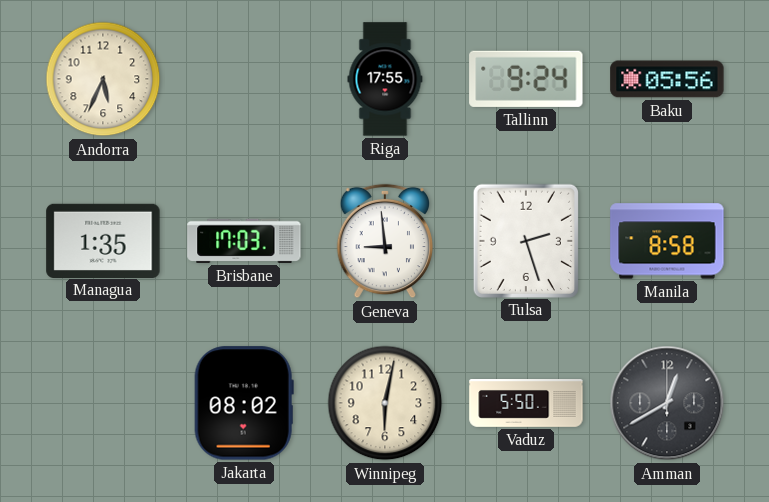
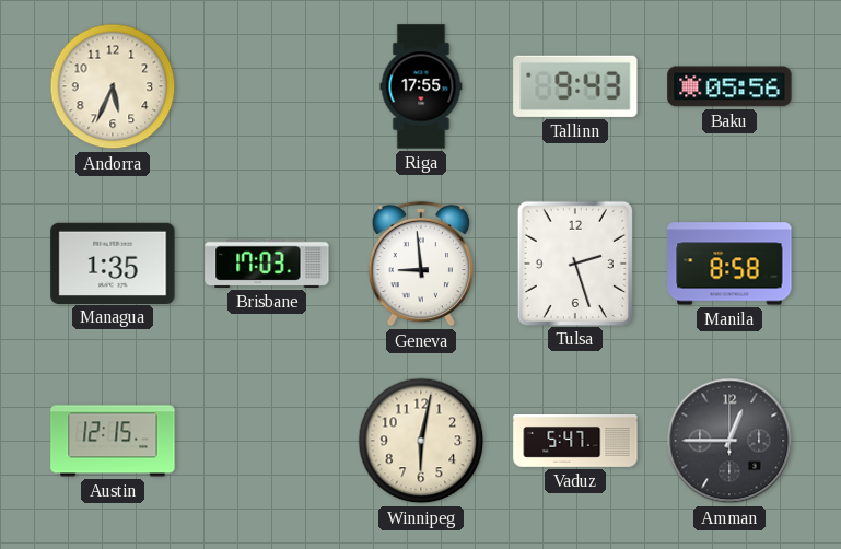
Tallinn: 9:24 -> 9:43
Austin: none -> 12:15
Jakarta: 08:02 -> none
Vaduz: 5:50 -> 5:47
Amman: 12:40 -> 12:45
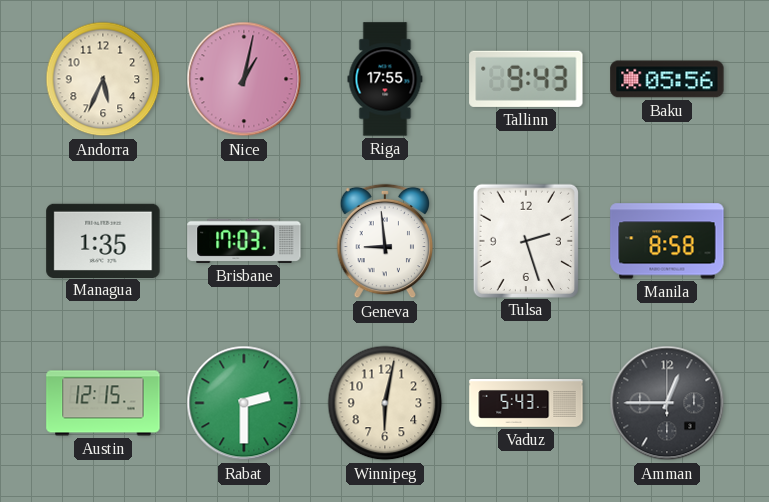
Nice: none -> 1:02
Rabat: none -> 2:30
Vaduz: 5:47 -> 5:43
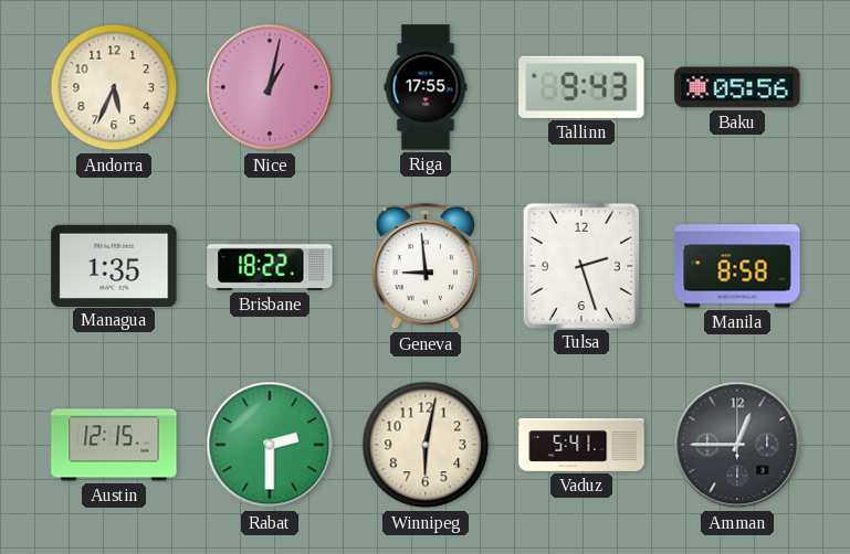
Brisbane: 17:03 -> 18:22
Vaduz: 5:43 -> 5:41
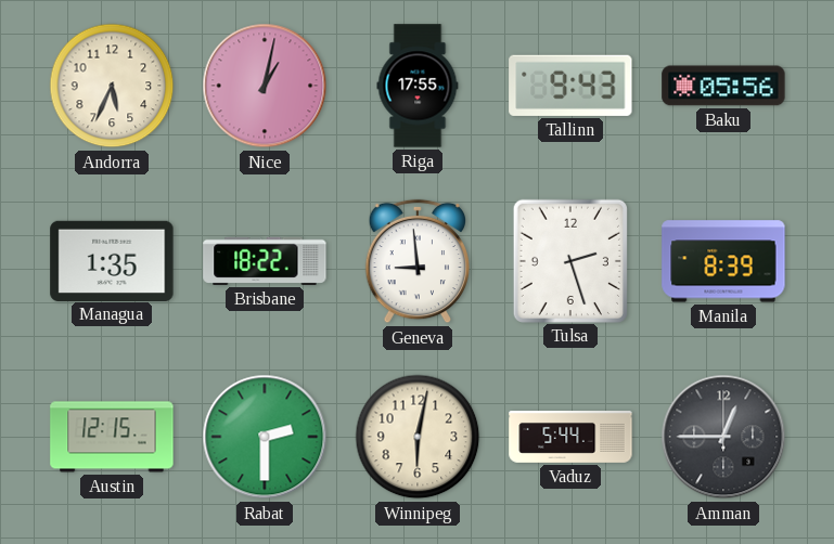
Manila: 8:58 -> 8:39
Vaduz: 5:41 -> 5:44
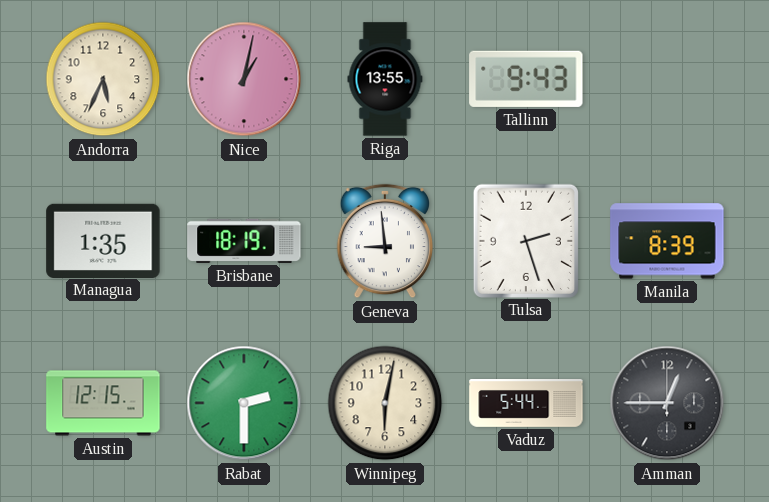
Riga: 17:55 -> 13:55
Baku: 05:56 -> none
Brisbane: 18:22 -> 18:19
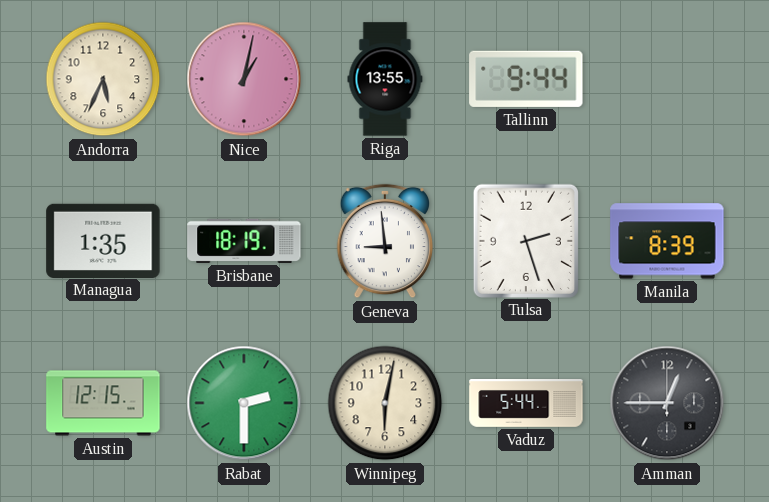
Tallinn: 9:43 -> 9:44
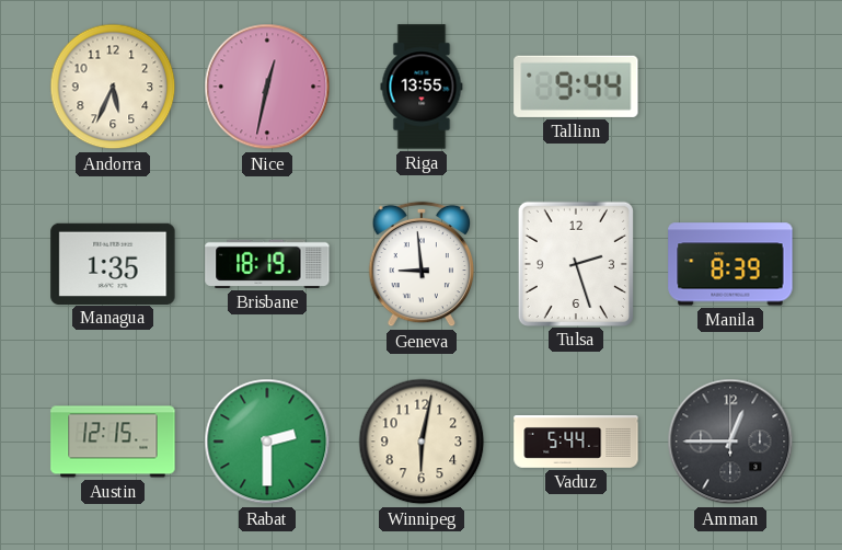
Nice: 1:02 -> 12:32
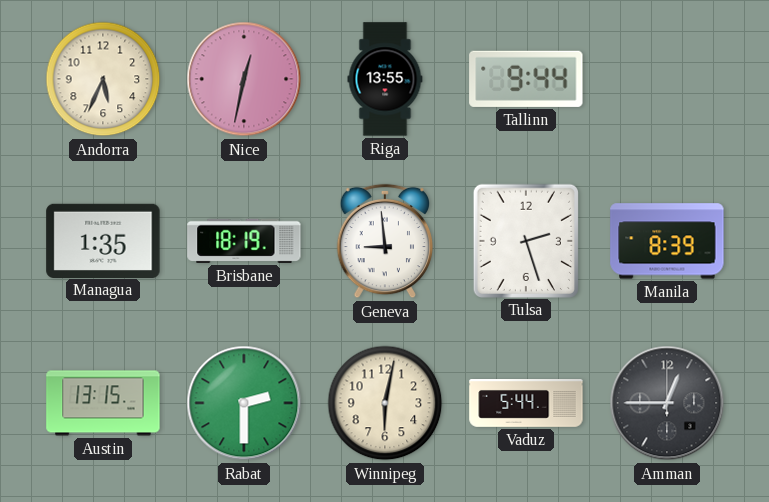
Austin: 12:15 -> 13:15
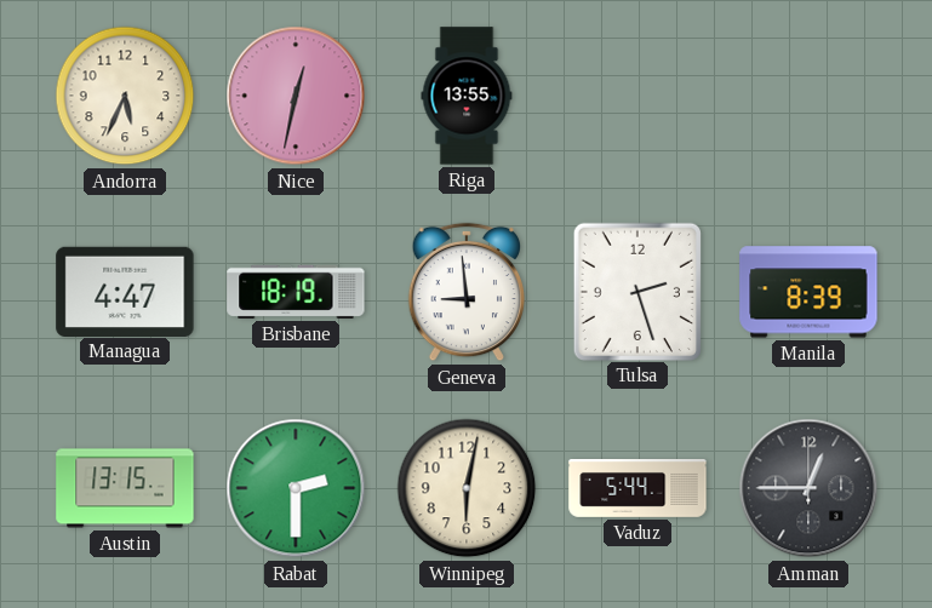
Tallinn: 9:44 -> none
Managua: 1:35 -> 4:47
